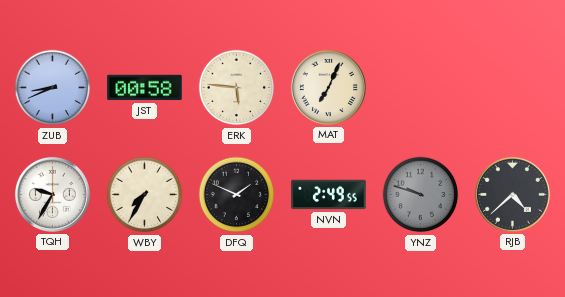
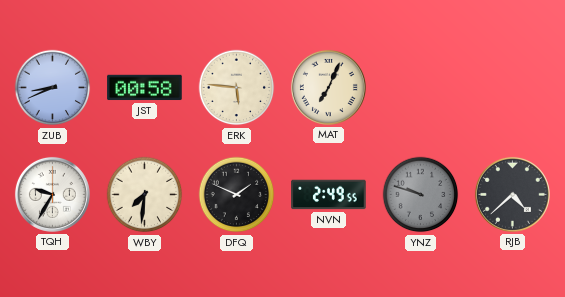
WBY: 7:35 -> 7:31
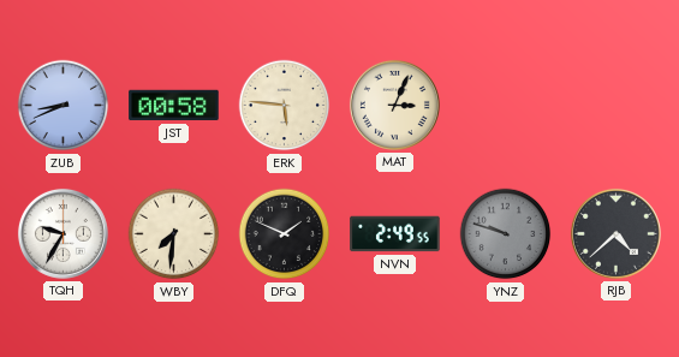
MAT: 7:04 -> 3:04
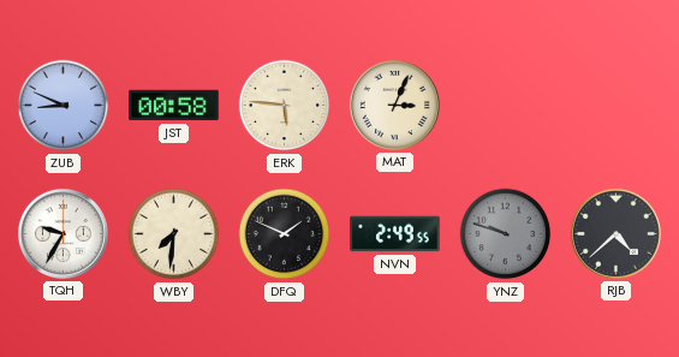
ZUB: 8:41 -> 8:49
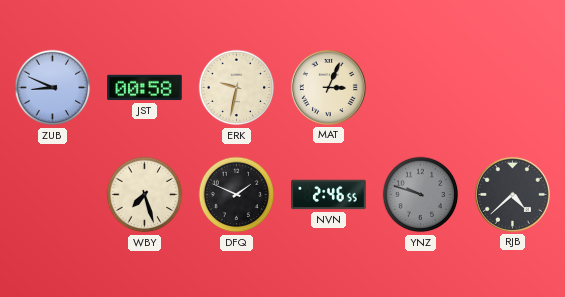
ERK: 5:46 -> 9:32
TQH: 9:35 -> none
WBY: 7:31 -> 7:27
NVN: 2:49 -> 2:46
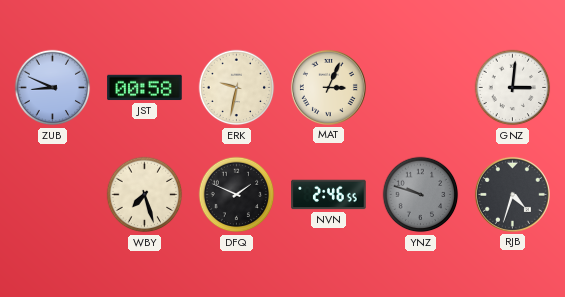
GNZ: none -> 3:01
RJB: 4:38 -> 4:33
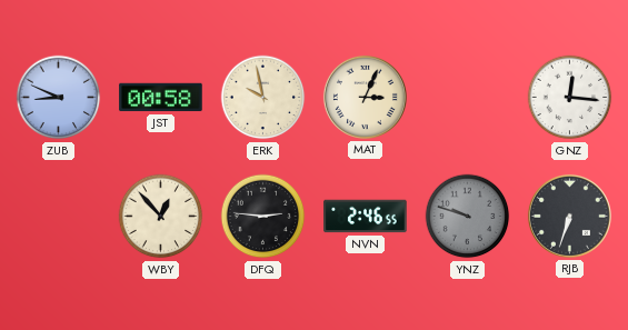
ERK: 9:32 -> 9:58
GNZ: 3:01 -> 12:16
WBY: 7:27 -> 12:53
DFQ: 1:49 -> 2:46
RJB: 4:33 -> 6:33
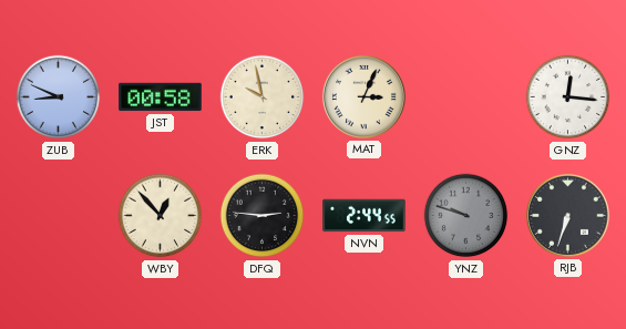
NVN: 2:46 -> 2:44
